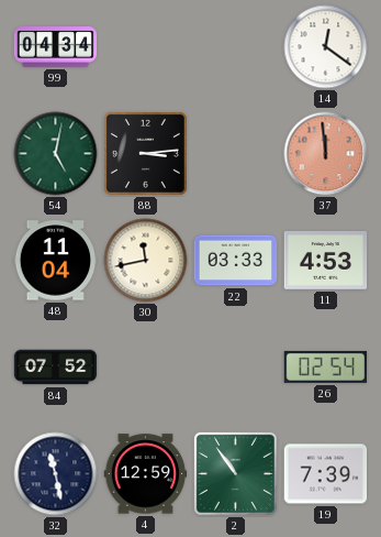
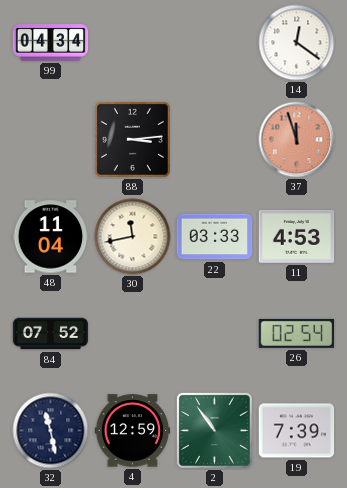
54: 5:02 -> none
37: 11:59 -> 11:57
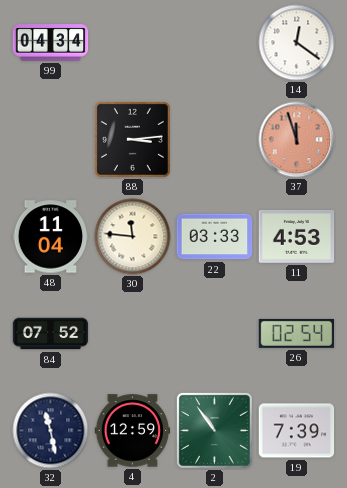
30: 11:43 -> 11:46
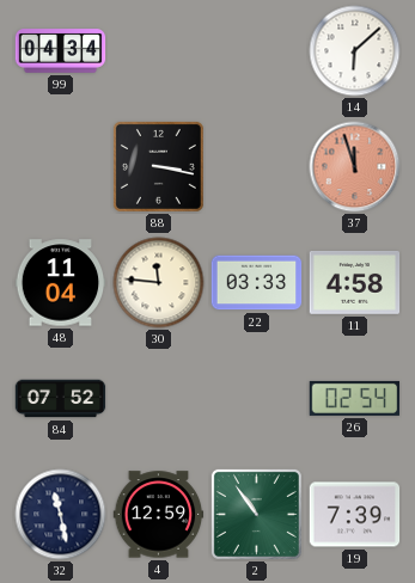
14: 12:21 -> 6:08
88: 3:14 -> 3:17
11: 4:53 -> 4:58
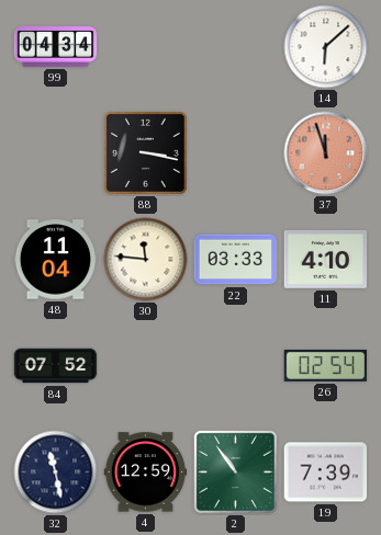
11: 4:58 -> 4:10
